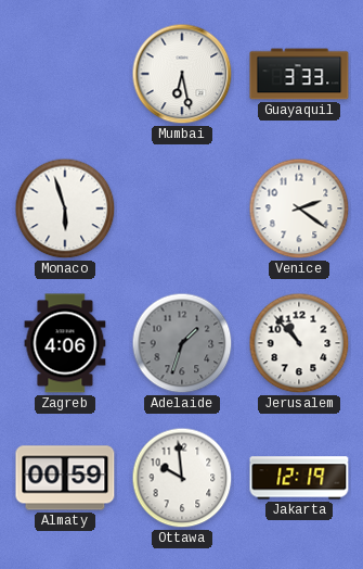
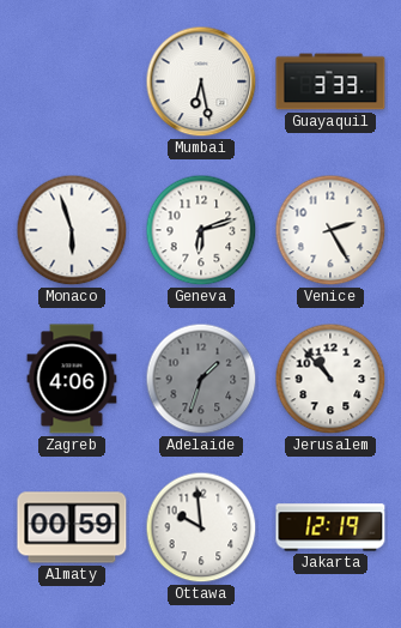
Geneva: none -> 6:12
Venice: 2:21 -> 2:25
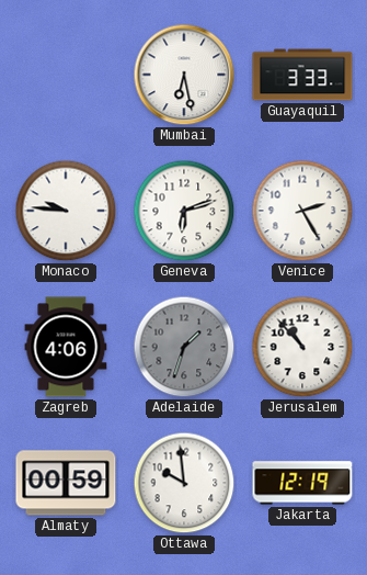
Monaco: 5:57 -> 9:46
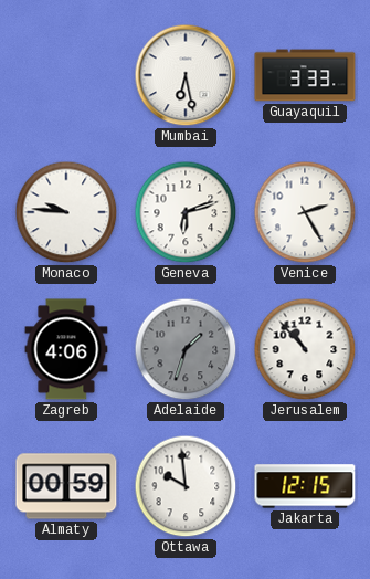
Jakarta: 12:19 -> 12:15
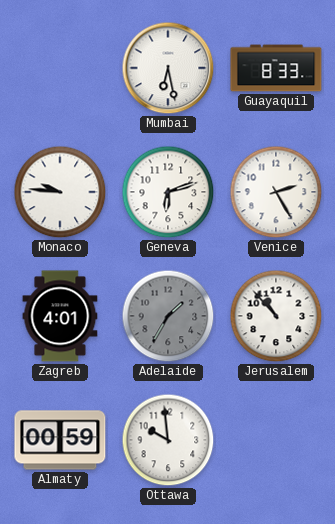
Guayaquil: 3:33 -> 8:33
Zagreb: 4:06 -> 4:01
Adelaide: 1:33 -> 1:35
Jakarta: 12:15 -> none
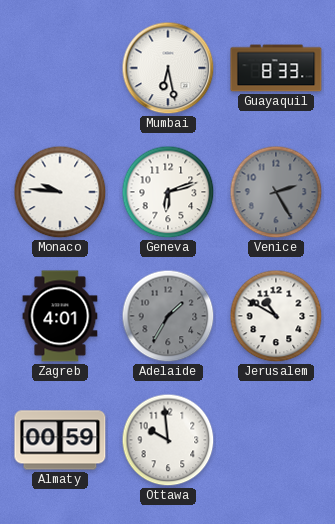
Venice dial: white -> grey
Jerusalem: 10:53 -> 10:50
